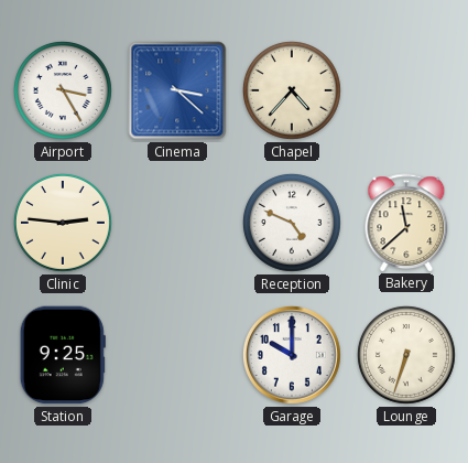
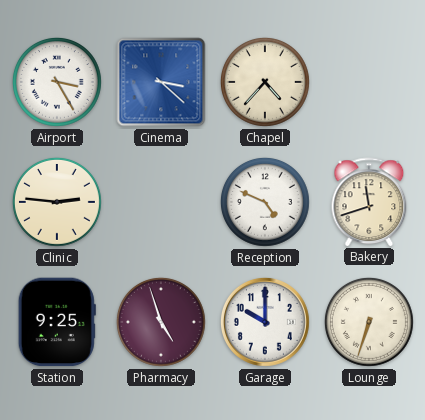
Bakery: 11:38 -> 11:42
Pharmacy: none -> 4:57
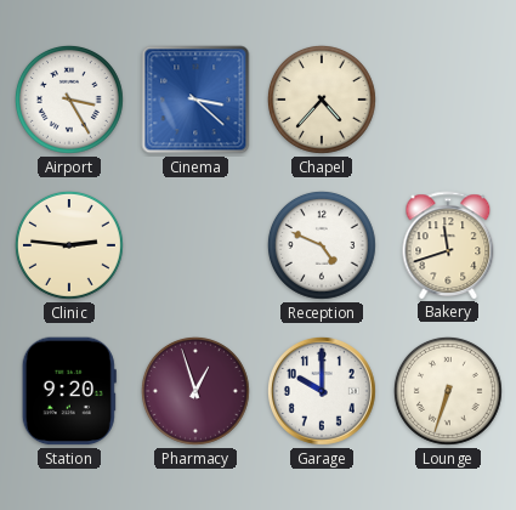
Station: 9:25 -> 9:20
Pharmacy: 4:57 -> 12:57
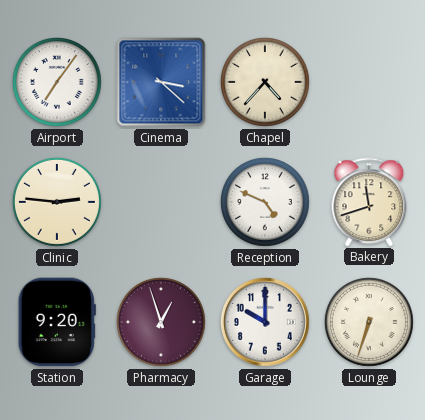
Airport: 3:25 -> 7:06
